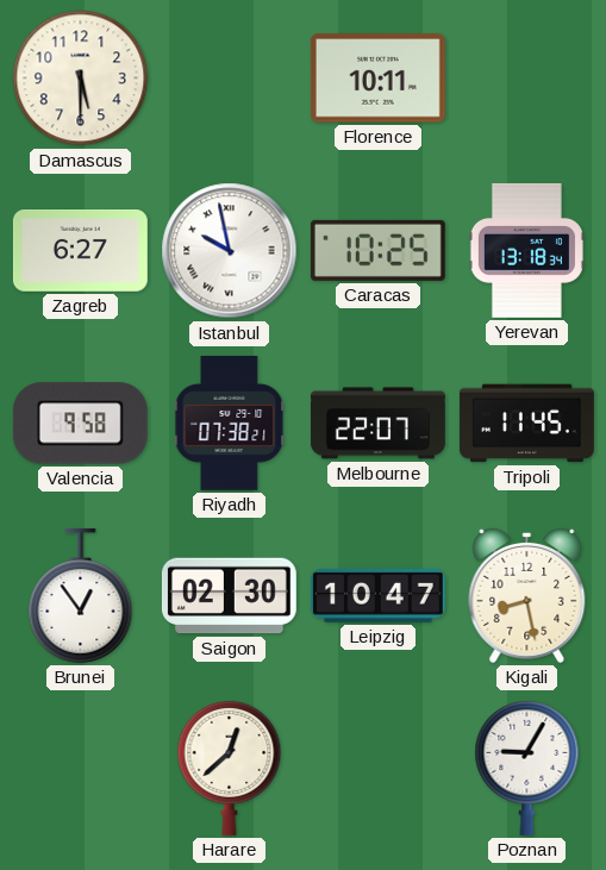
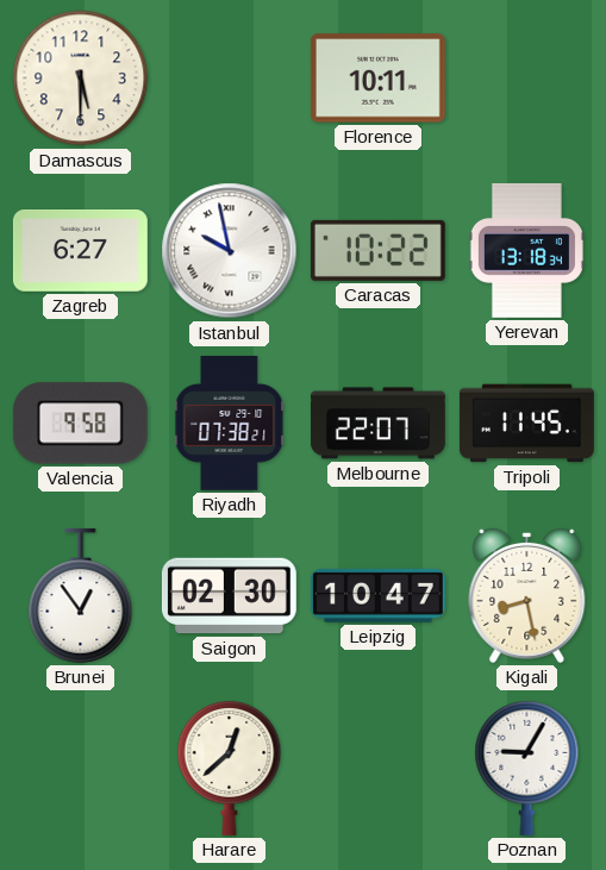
Caracas: 10:25 -> 10:22
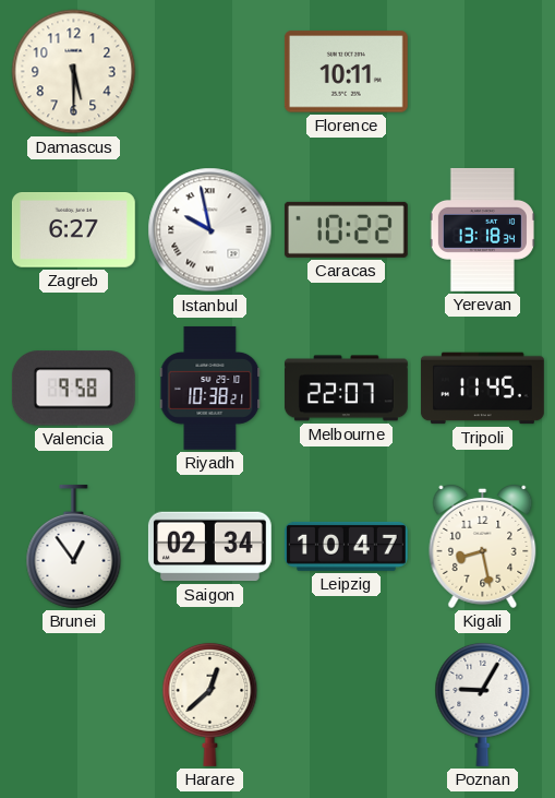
Riyadh: 07:38 -> 10:38
Saigon: 02:30 -> 02:34
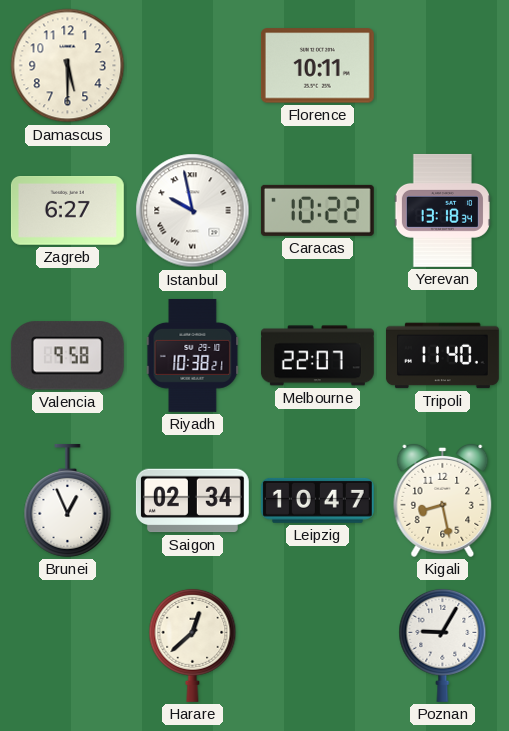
Tripoli: 11:45 -> 11:40
Brunei: 12:54 -> 12:56
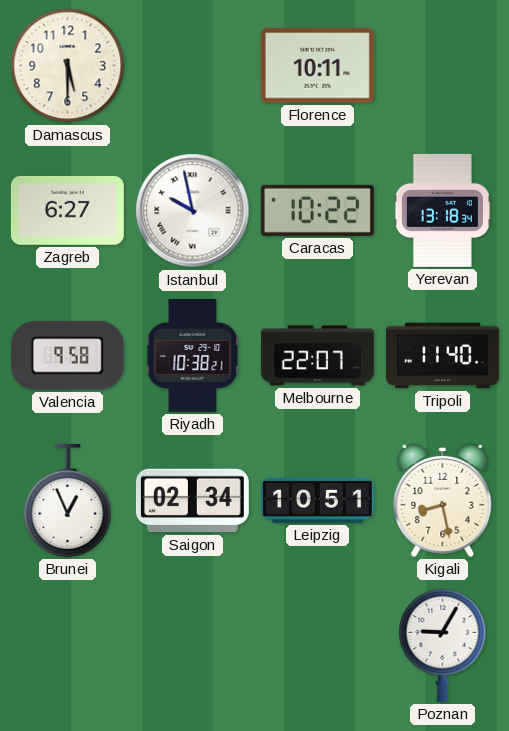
Leipzig: 10:47 -> 10:51
Harare: 12:38 -> none
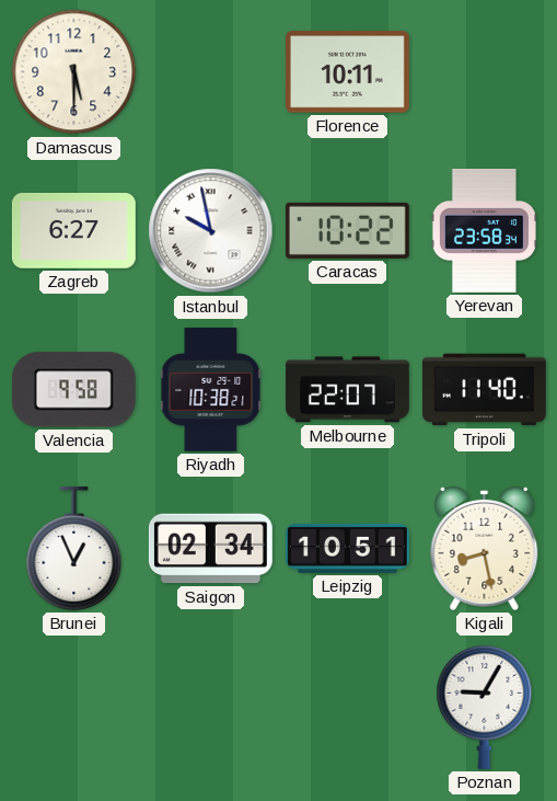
Yerevan: 13:18 -> 23:58
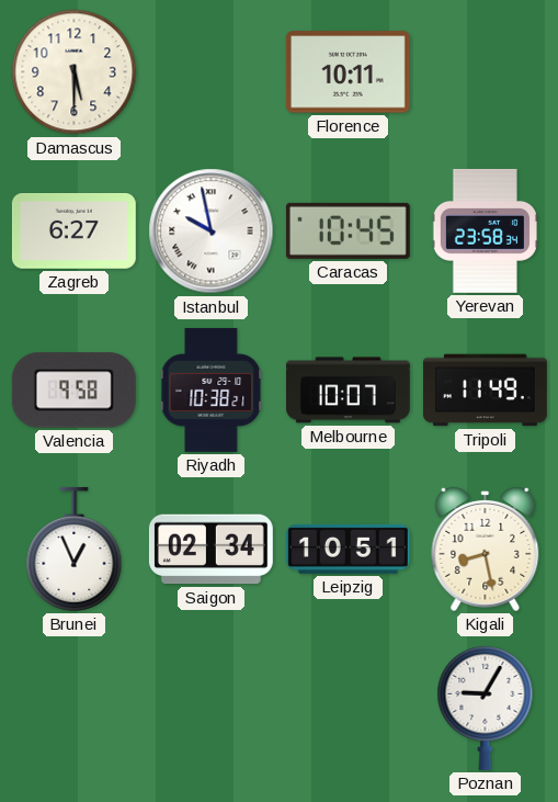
Caracas: 10:22 -> 10:45
Melbourne: 22:07 -> 10:07
Tripoli: 11:40 -> 11:49
